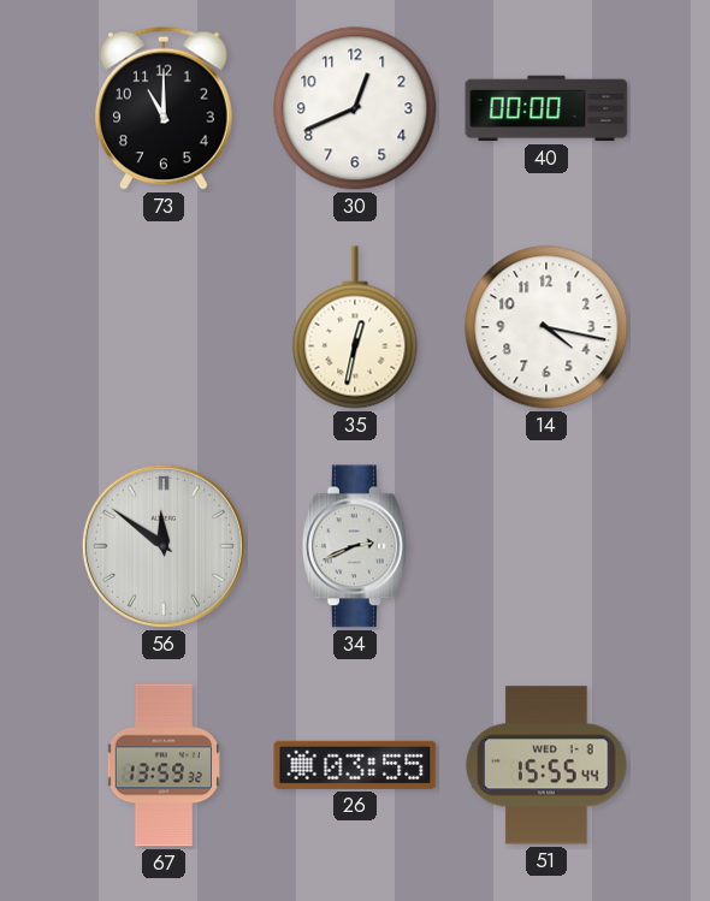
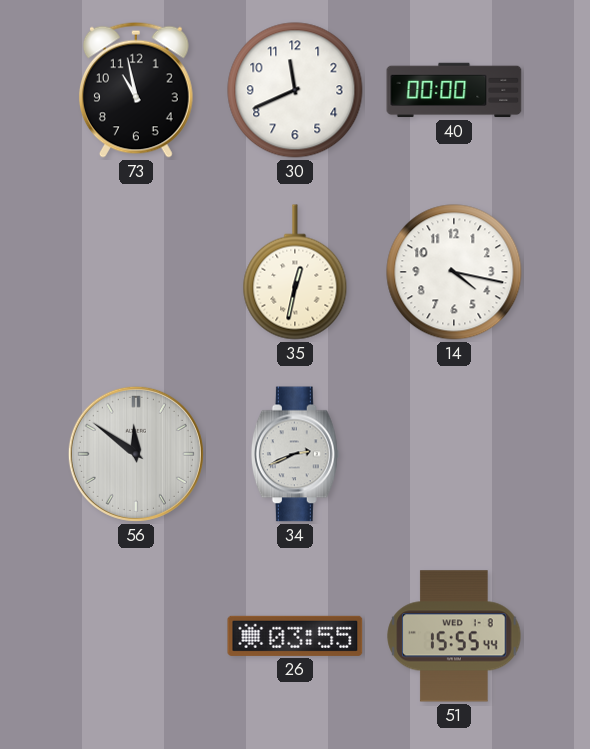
73: 11:00 -> 10:58
30: 12:41 -> 11:41
67: 13:59 -> none
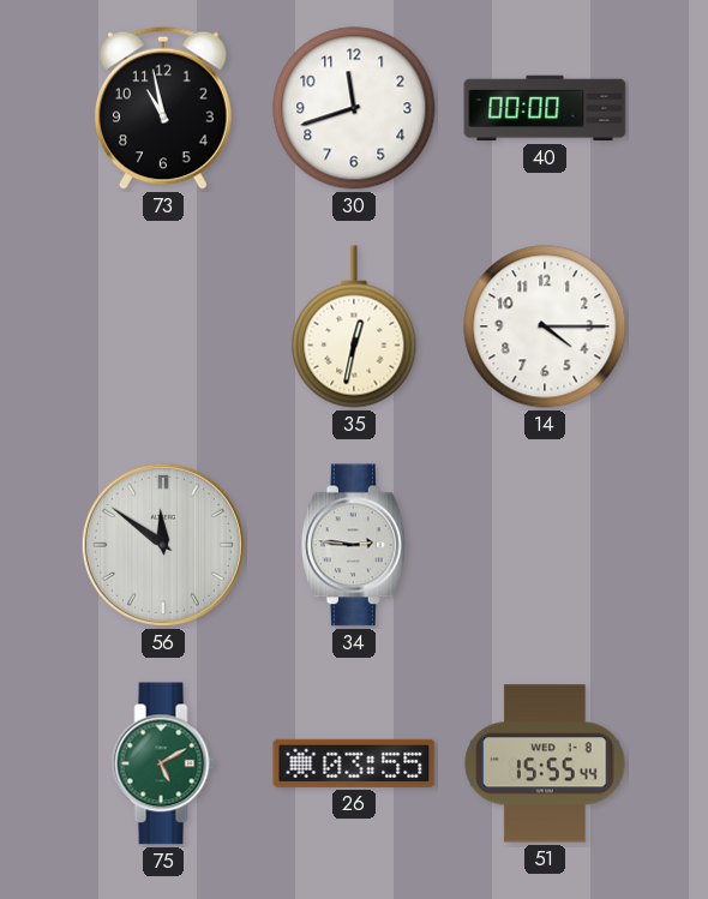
30: 11:41 -> 11:42
14: 4:17 -> 4:15
34: 2:41 -> 2:46
75: none -> 5:10
